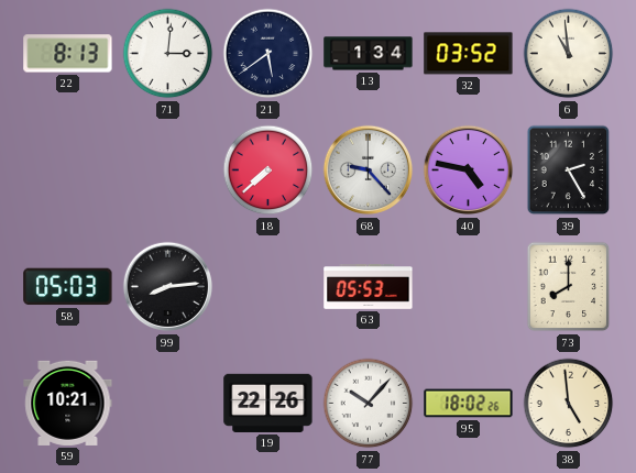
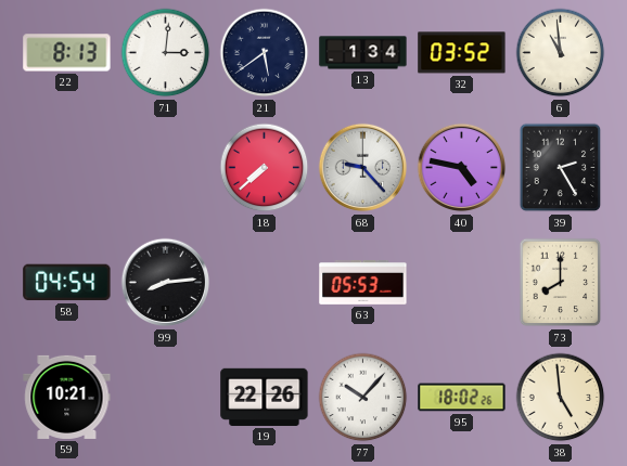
58: 05:03 -> 04:54
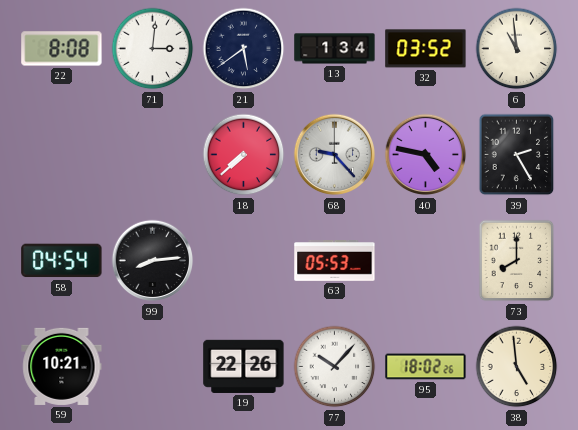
22: 8:13 -> 8:08
